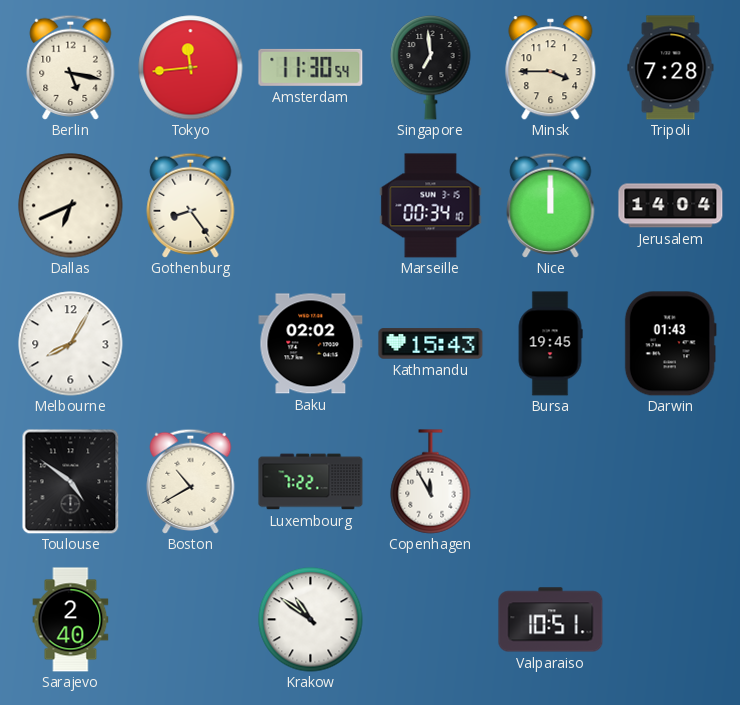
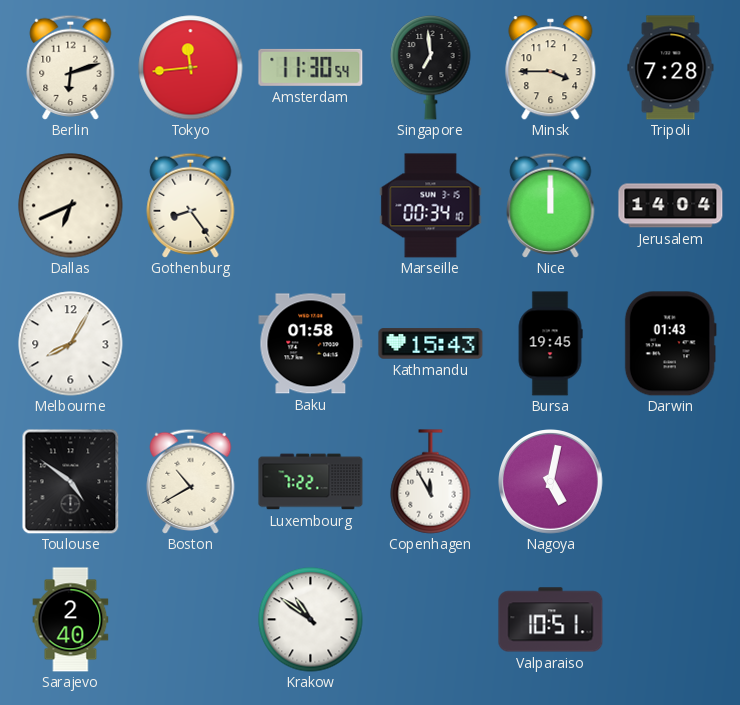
Berlin: 5:17 -> 6:12
Baku: 02:02 -> 01:58
Nagoya: none -> 5:02
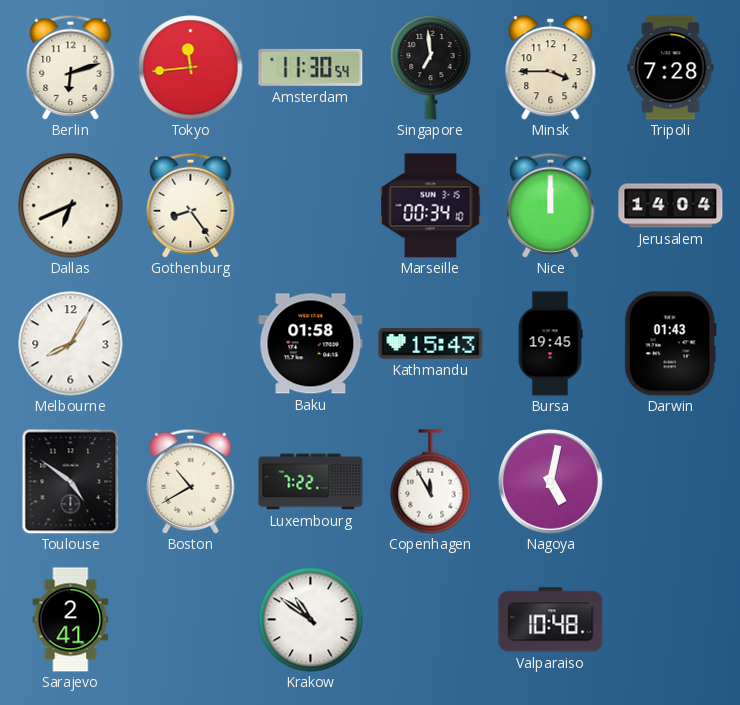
Sarajevo: 2:40 -> 2:41
Valparaiso: 10:51 -> 10:48
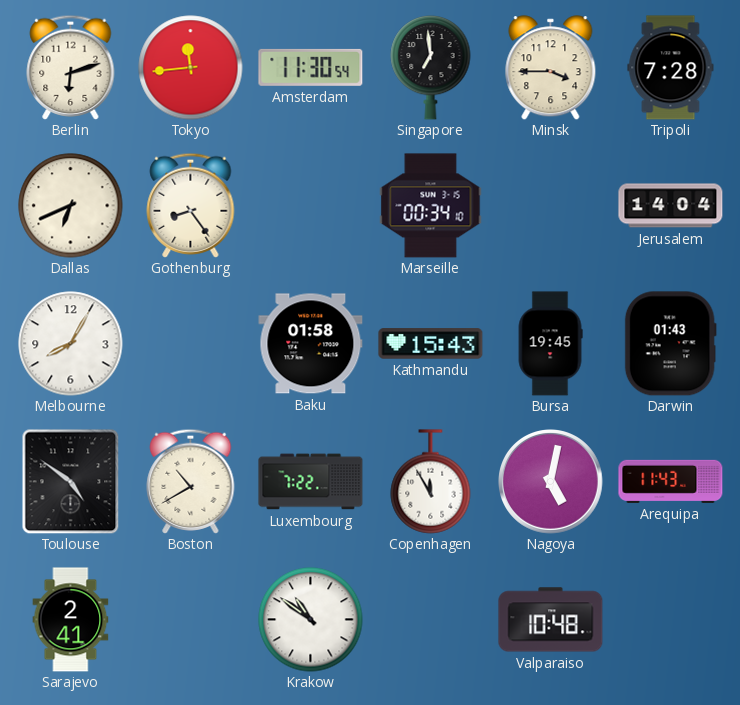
Nice: 12:00 -> none
Arequipa: none -> 11:43
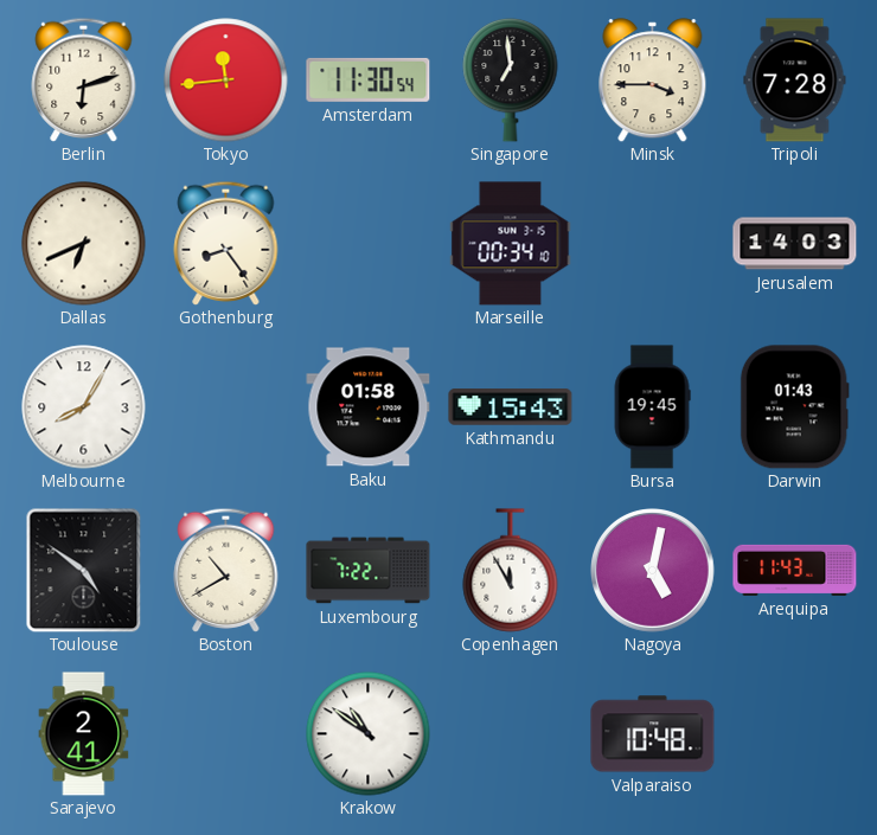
Jerusalem: 14:04 -> 14:03
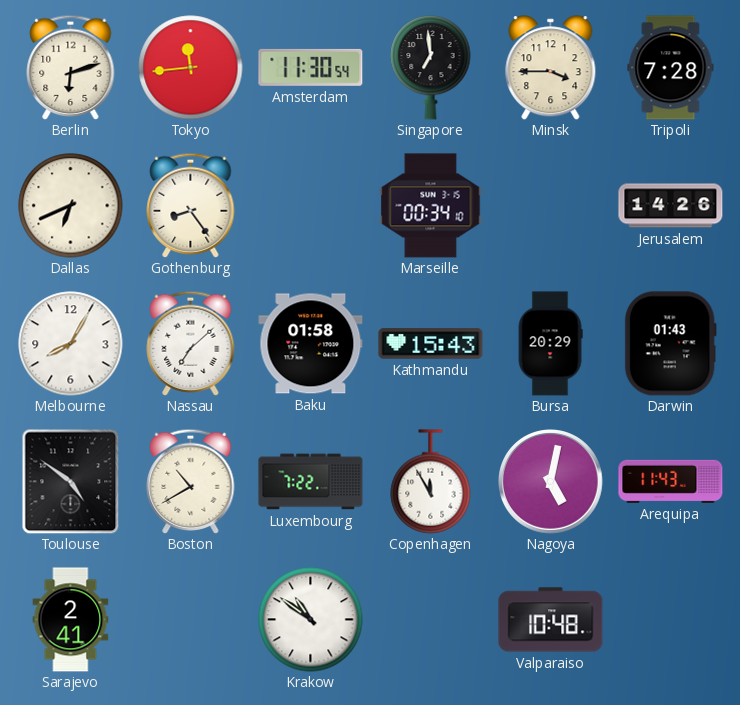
Jerusalem: 14:03 -> 14:26
Nassau: none -> 7:08
Bursa: 19:45 -> 20:29
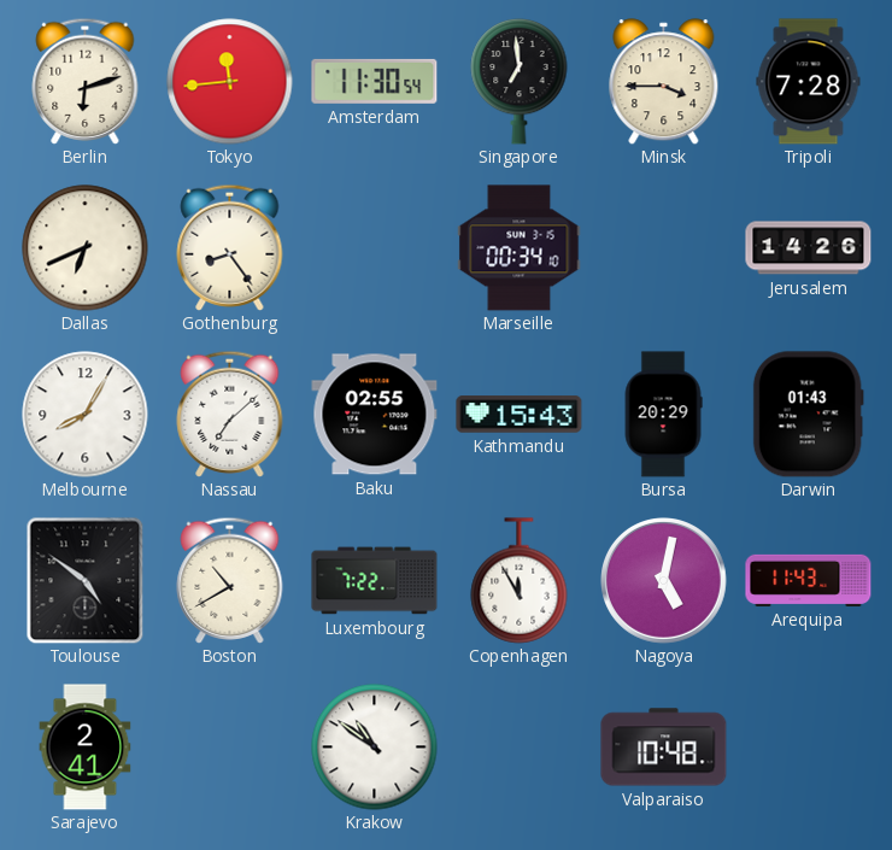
Baku: 01:58 -> 02:55
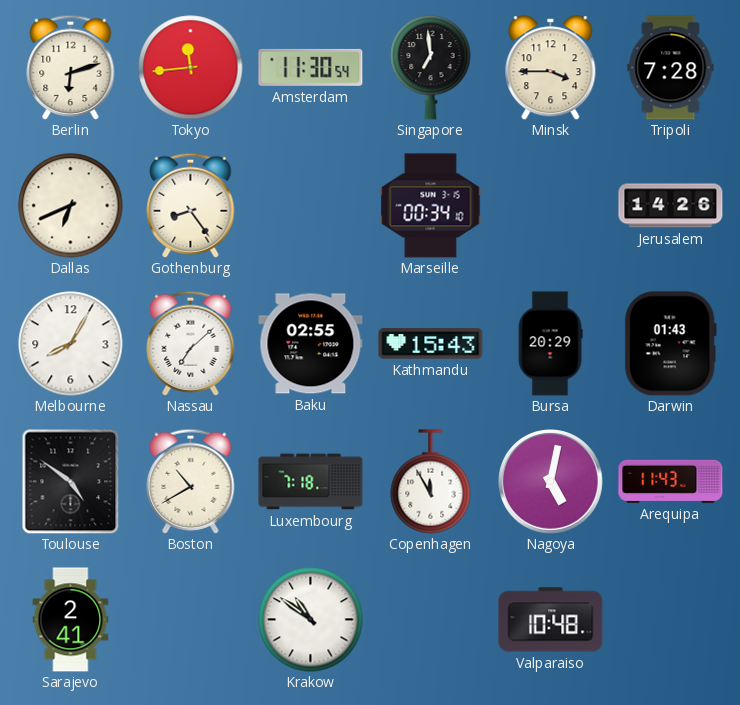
Luxembourg: 7:22 -> 7:18
